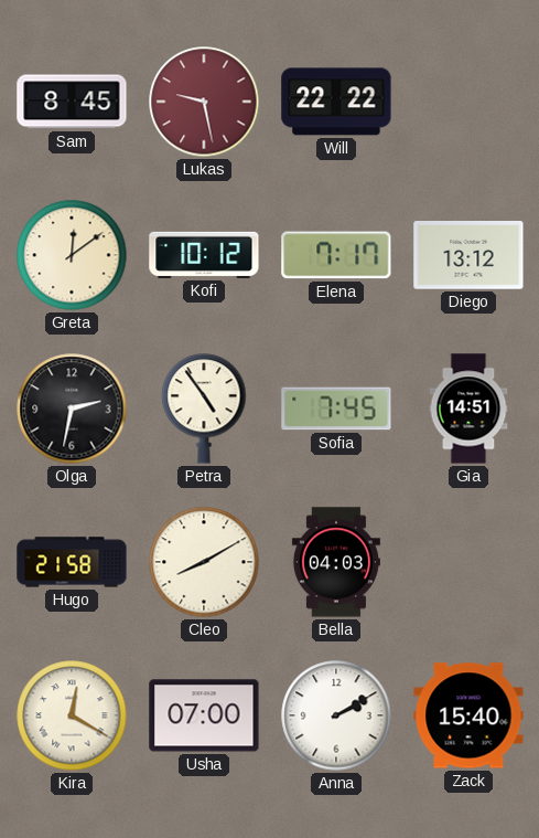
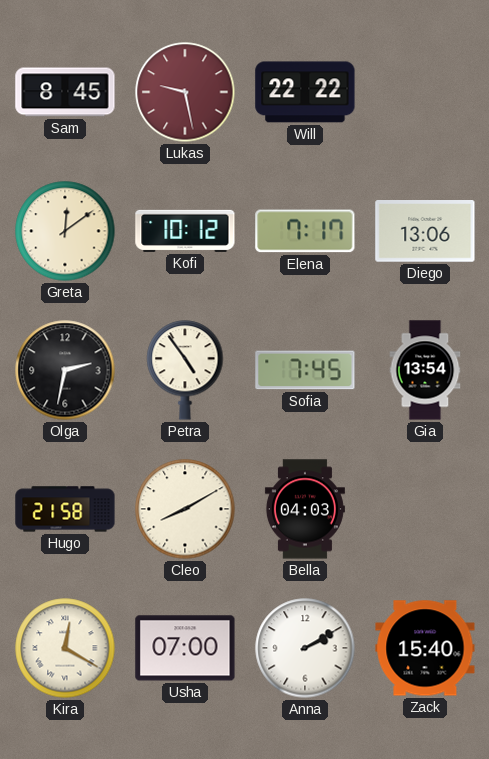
Diego: 13:12 -> 13:06
Gia: 14:51 -> 13:54
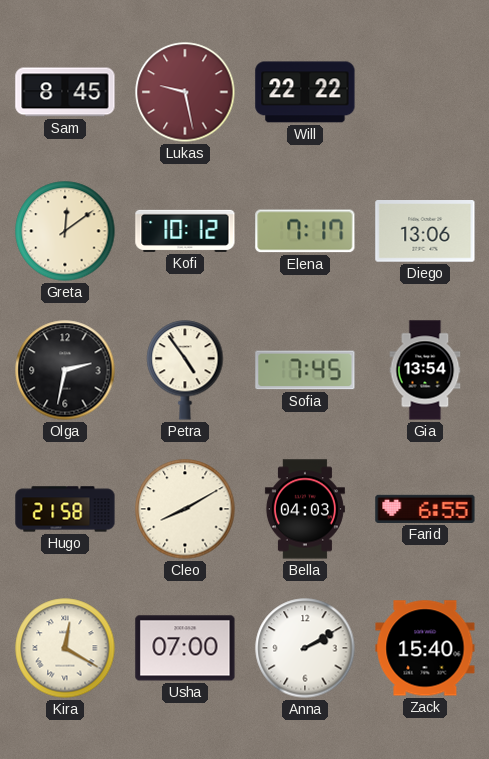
Farid: none -> 6:55
